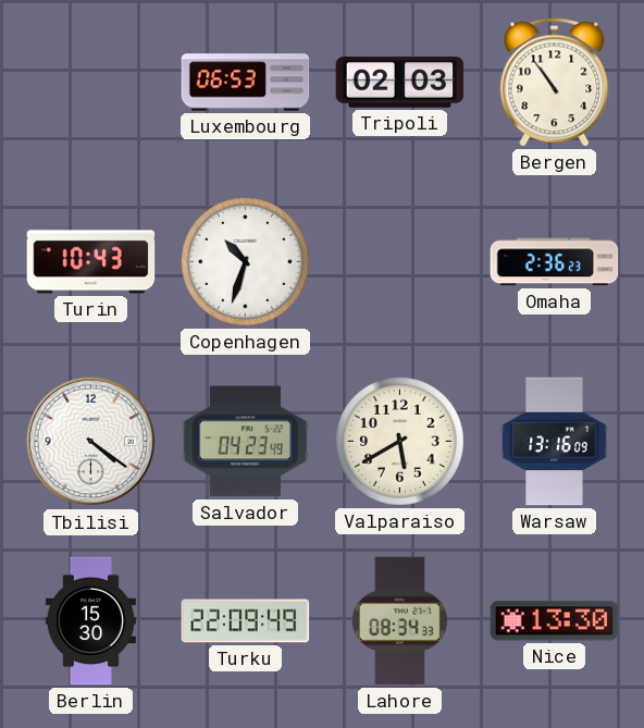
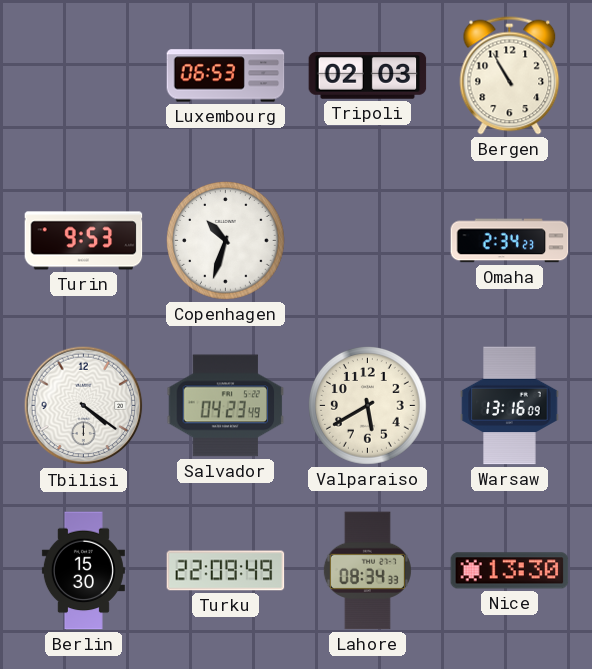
Bergen: 10:54 -> 10:55
Turin: 10:43 -> 9:53
Omaha: 2:36 -> 2:34
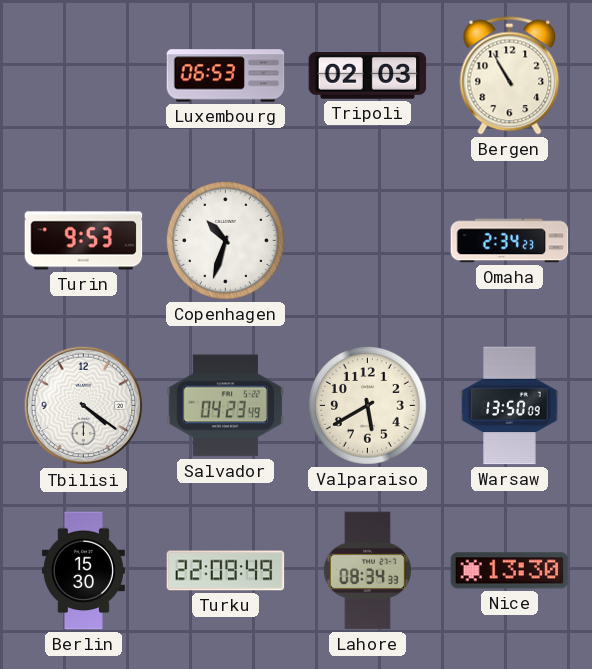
Warsaw: 13:16 -> 13:50
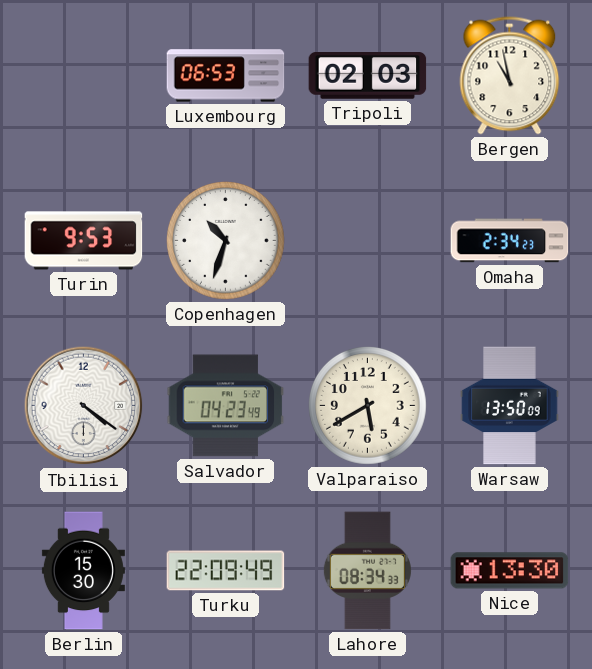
Bergen: 10:55 -> 10:58
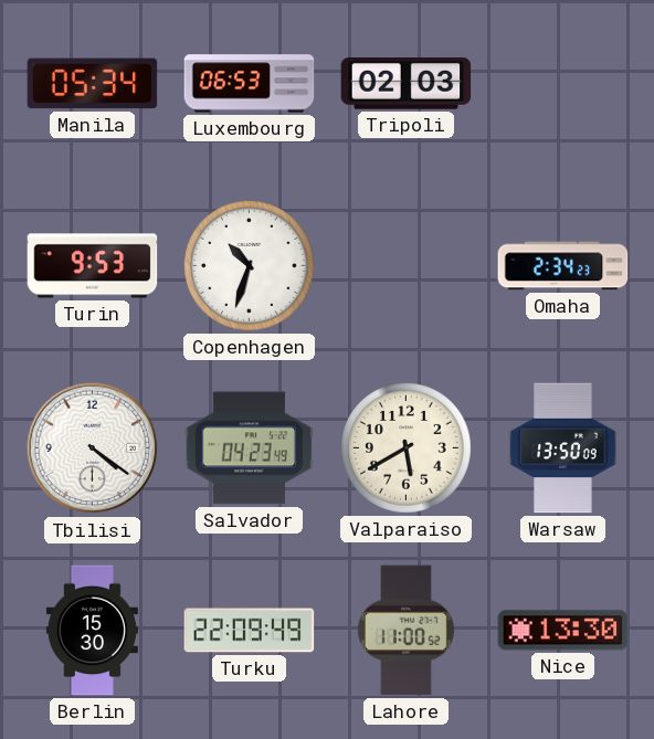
Manila: none -> 05:34
Bergen: 10:58 -> none
Lahore: 08:34 -> 11:00
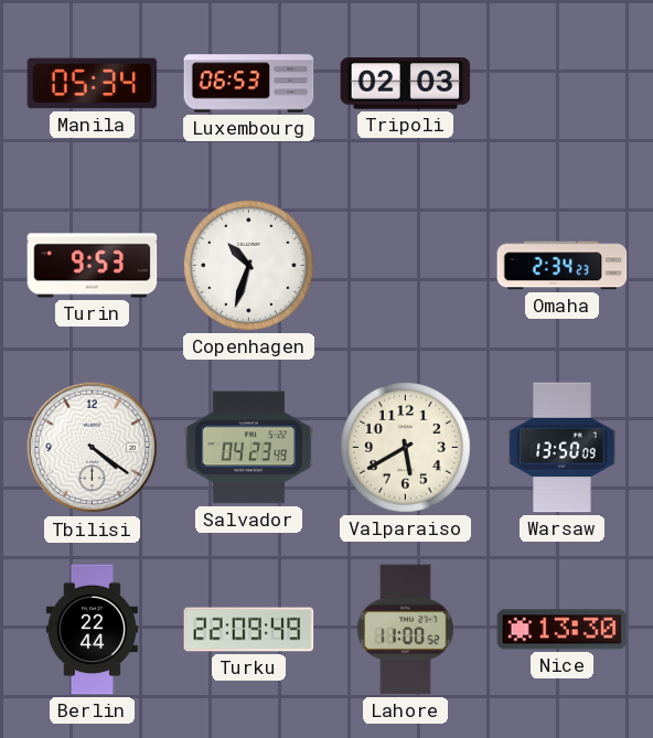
Berlin: 15:30 -> 22:44
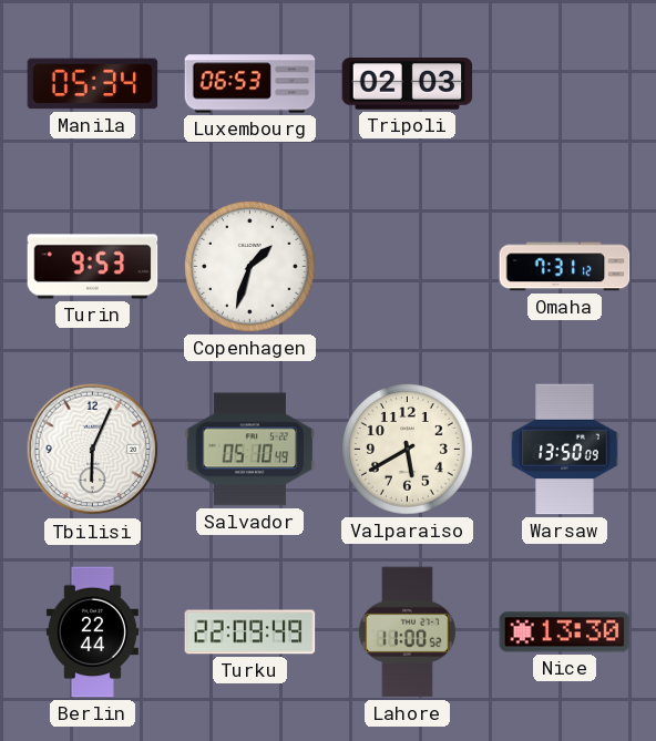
Copenhagen: 10:33 -> 1:33
Omaha: 2:34 -> 7:31
Tbilisi: 4:21 -> 6:04
Salvador: 04:23 -> 05:10
